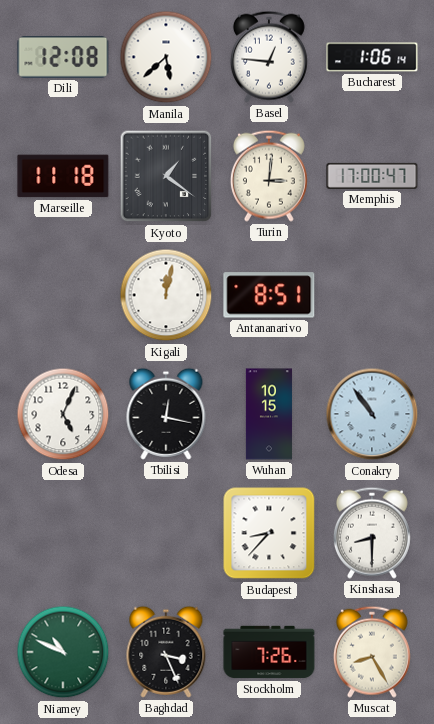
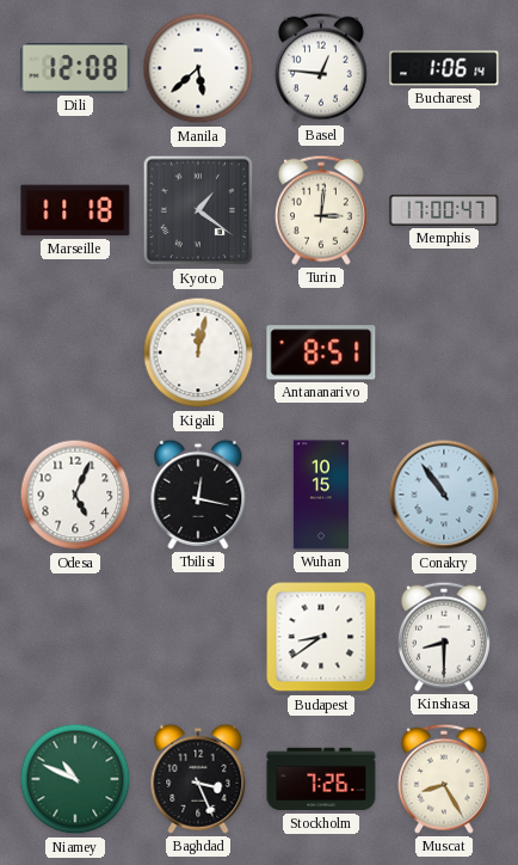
Budapest: 8:37 -> 8:39
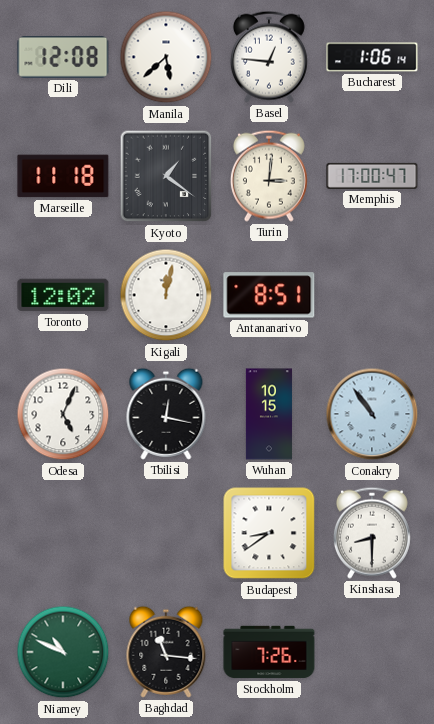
Toronto: none -> 12:02
Baghdad: 3:26 -> 11:16
Muscat: 8:25 -> none
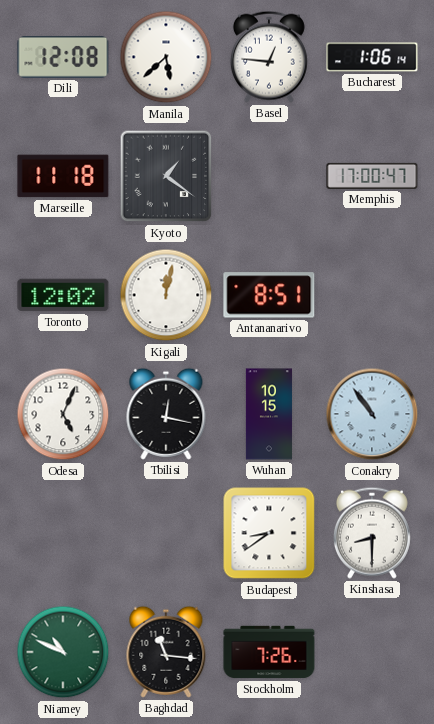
Turin: 3:01 -> none
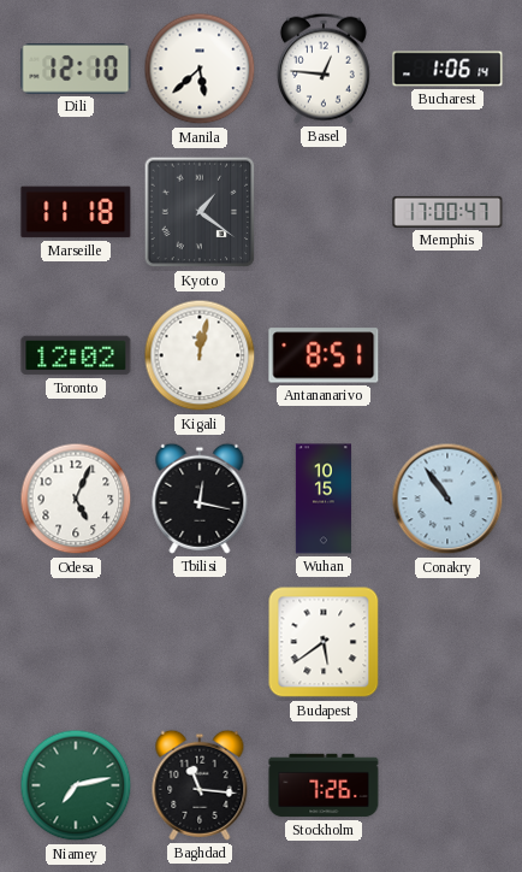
Dili: 12:08 -> 12:10
Budapest: 8:39 -> 5:39
Kinshasa: 8:30 -> none
Niamey: 10:49 -> 7:13
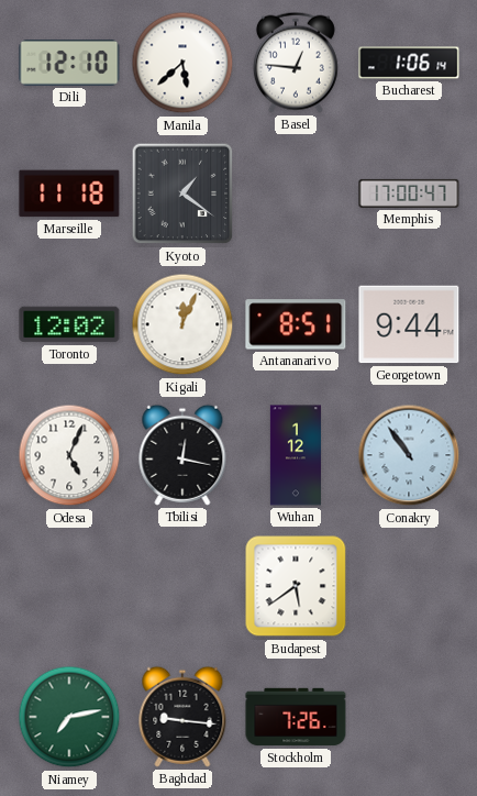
Kigali: 12:02 -> 12:04
Georgetown: none -> 9:44
Wuhan: 10:15 -> 1:12
Baghdad: 11:16 -> 9:16
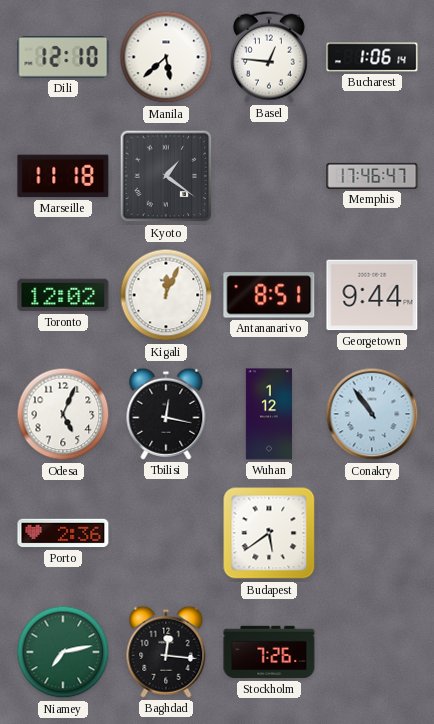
Memphis: 17:00 -> 17:46
Porto: none -> 2:36
Baghdad: 9:16 -> 12:16
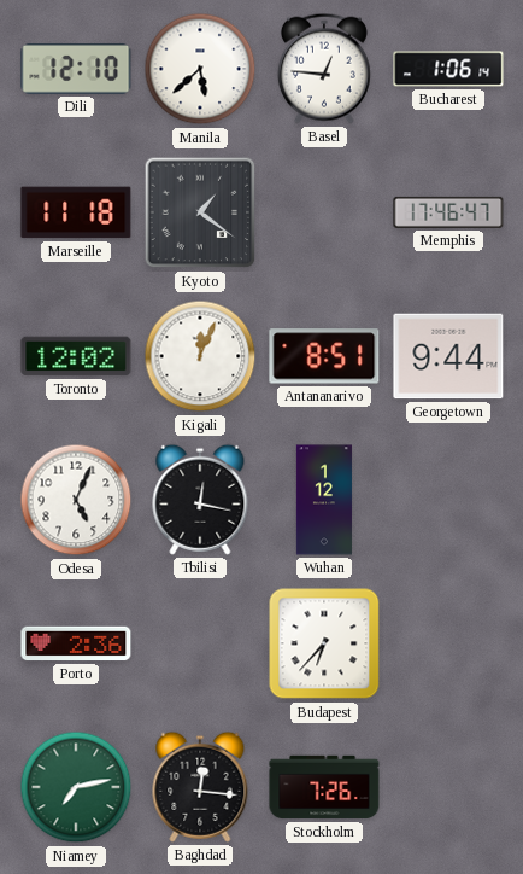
Conakry: 10:54 -> none
Budapest: 5:39 -> 6:37
